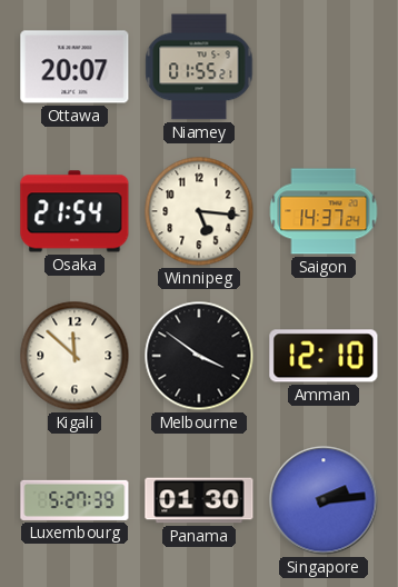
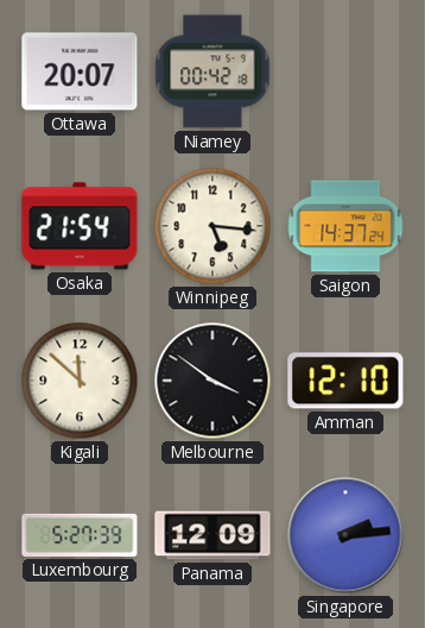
Niamey: 01:55 -> 00:42
Panama: 01:30 -> 12:09
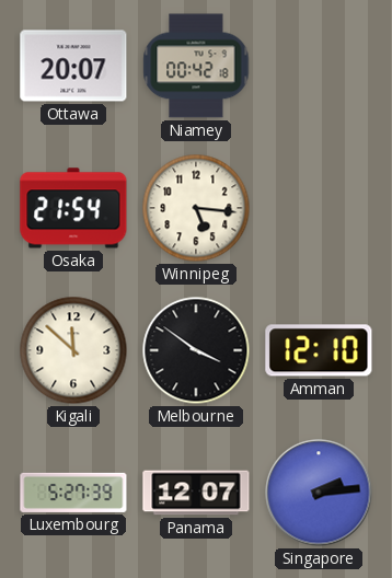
Saigon: 14:37 -> none
Panama: 12:09 -> 12:07
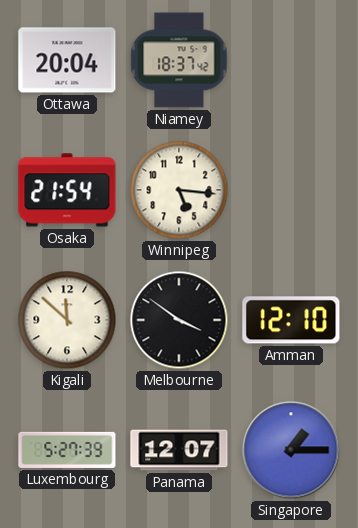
Ottawa: 20:07 -> 20:04
Niamey: 00:42 -> 18:37
Singapore: 2:14 -> 1:15
